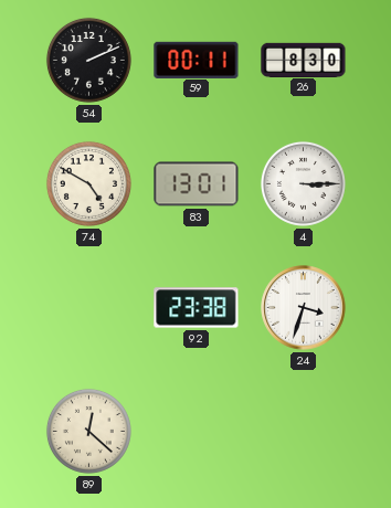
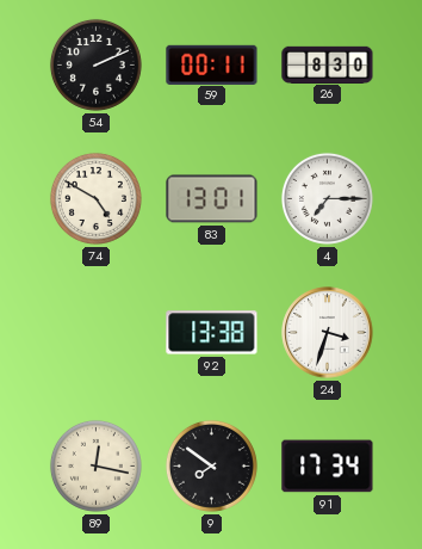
4: 3:15 -> 7:15
92: 23:38 -> 13:38
89: 12:22 -> 12:17
9: none -> 7:51
91: none -> 17:34
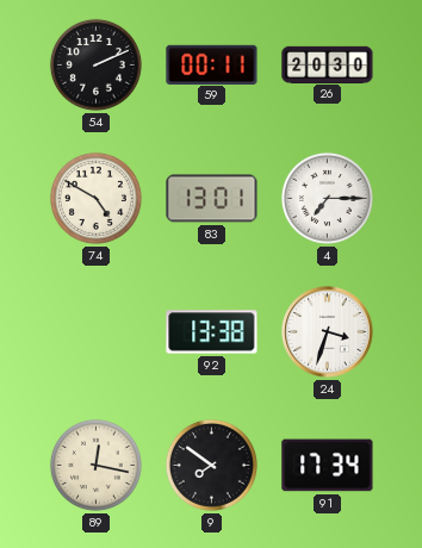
26: 8:30 -> 20:30
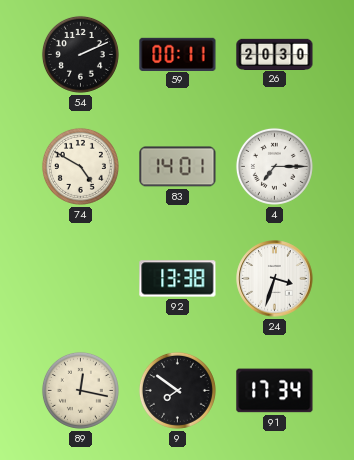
83: 13:01 -> 14:01
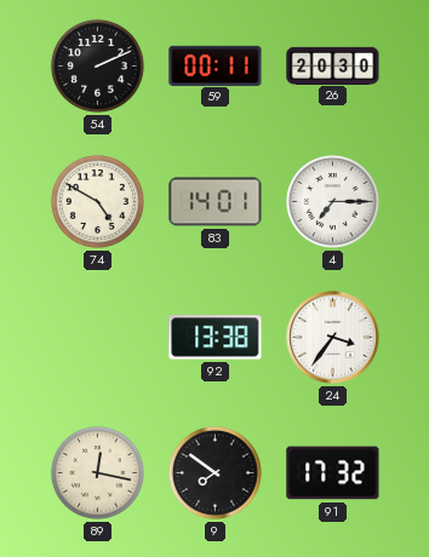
24: 3:33 -> 3:36
91: 17:34 -> 17:32
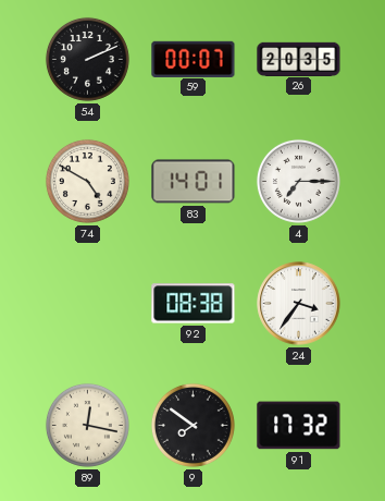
59: 00:11 -> 00:07
26: 20:30 -> 20:35
92: 13:38 -> 08:38
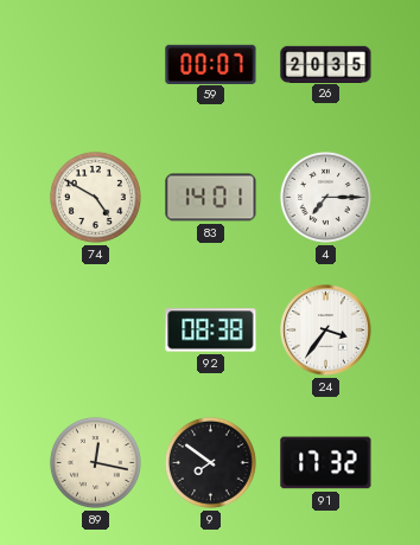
54: 2:11 -> none
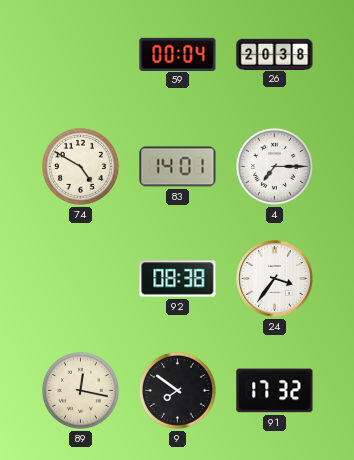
59: 00:07 -> 00:04
26: 20:35 -> 20:38
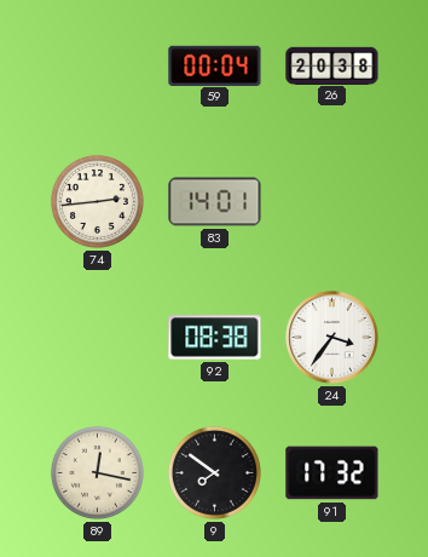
74: 4:50 -> 2:44
4: 7:15 -> none
